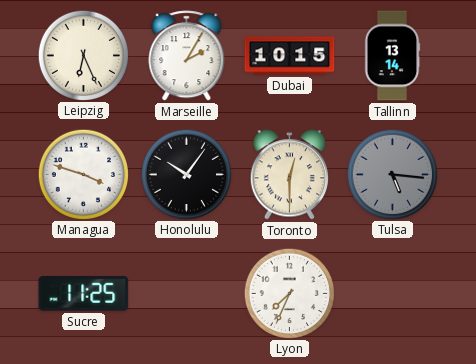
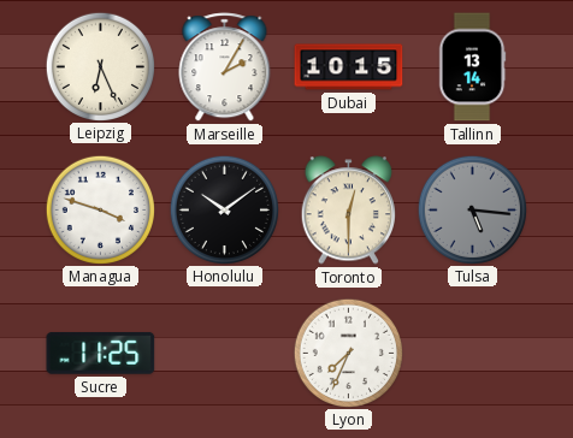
Honolulu: 10:06 -> 10:09
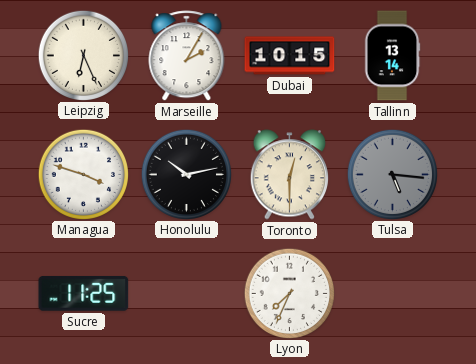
Honolulu: 10:09 -> 10:13
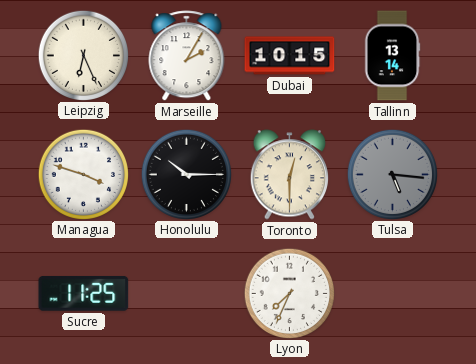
Honolulu: 10:13 -> 10:15
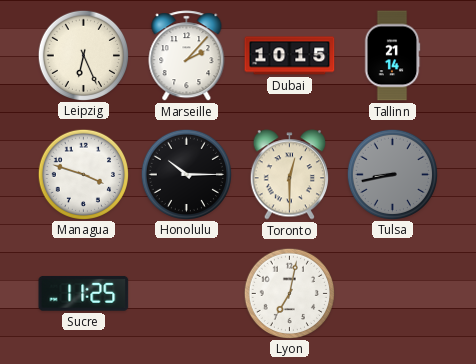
Marseille: 2:05 -> 2:07
Tallinn: 13:14 -> 21:14
Tulsa: 5:16 -> 8:43
Lyon: 7:34 -> 7:02
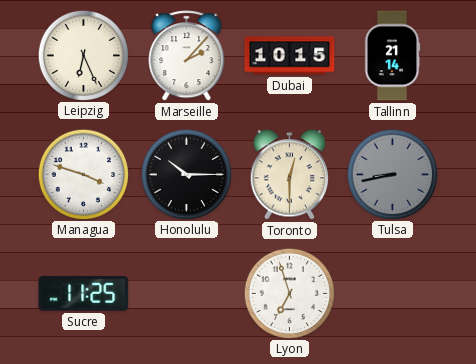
Lyon: 7:02 -> 6:57
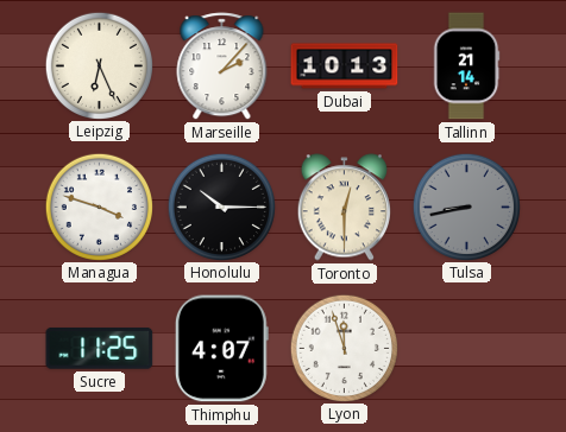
Dubai: 10:15 -> 10:13
Thimphu: none -> 4:07
Lyon: 6:57 -> 11:57
